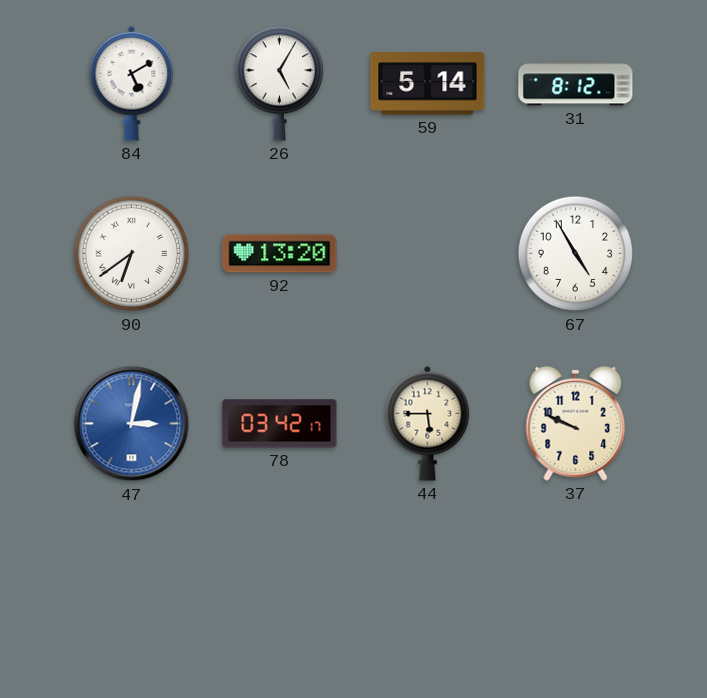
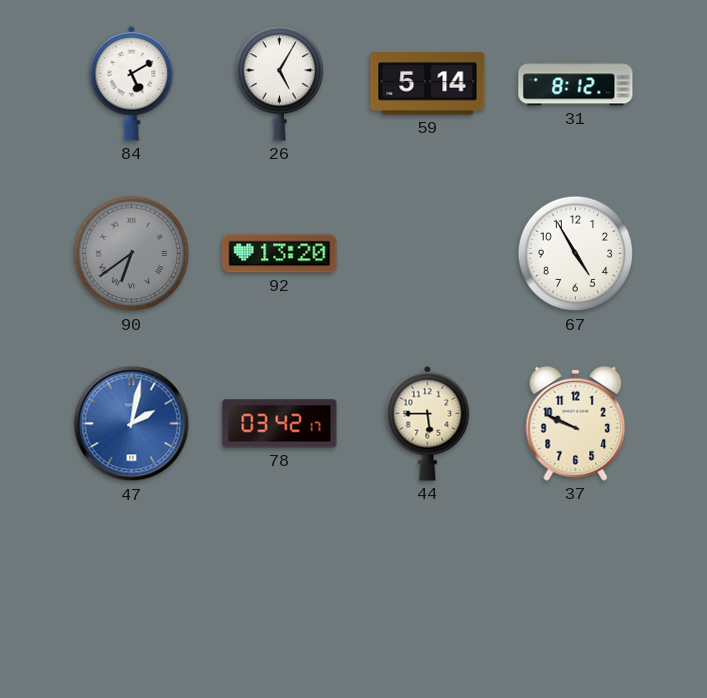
90 dial: white -> grey
47: 3:02 -> 2:02
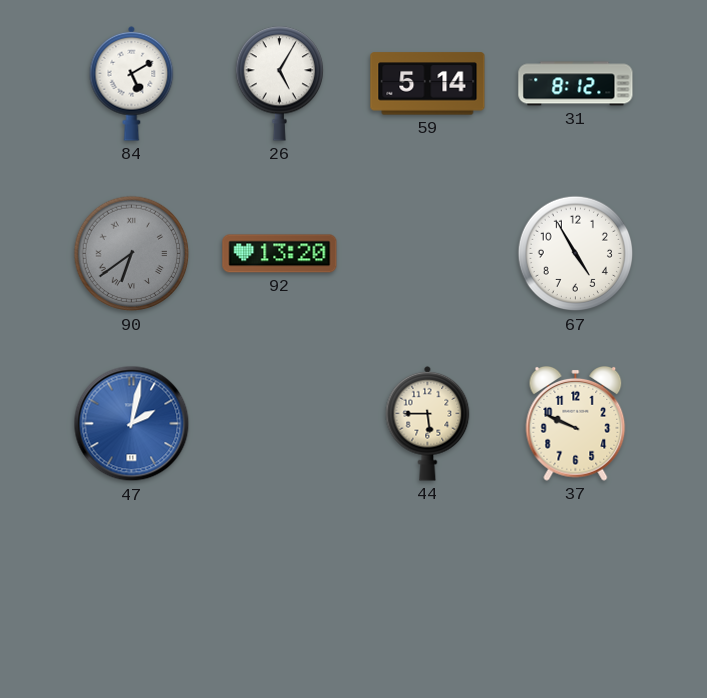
78: 03:42 -> none
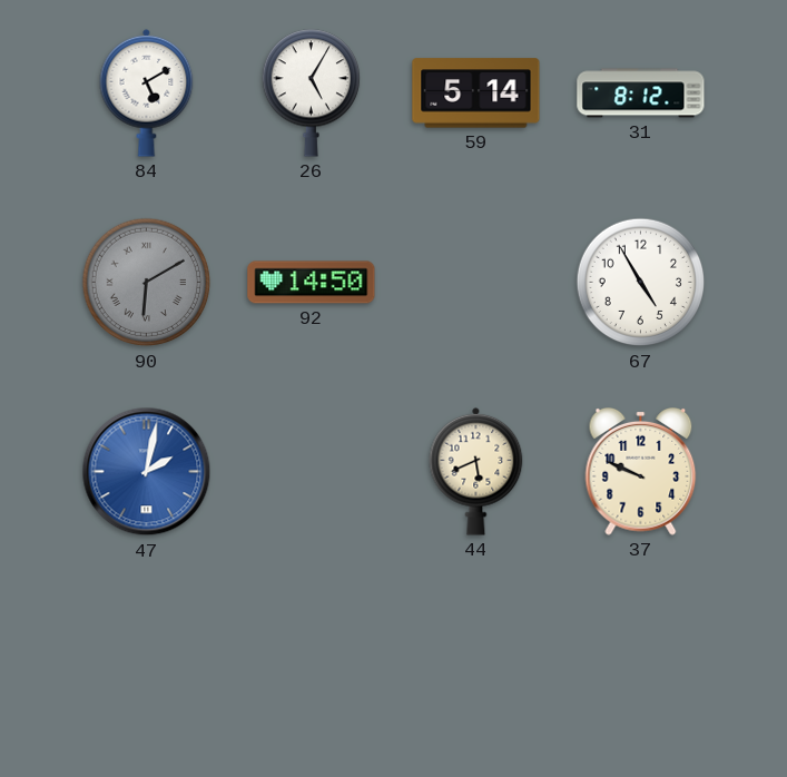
90: 6:39 -> 6:10
92: 13:20 -> 14:50
44: 5:45 -> 5:41
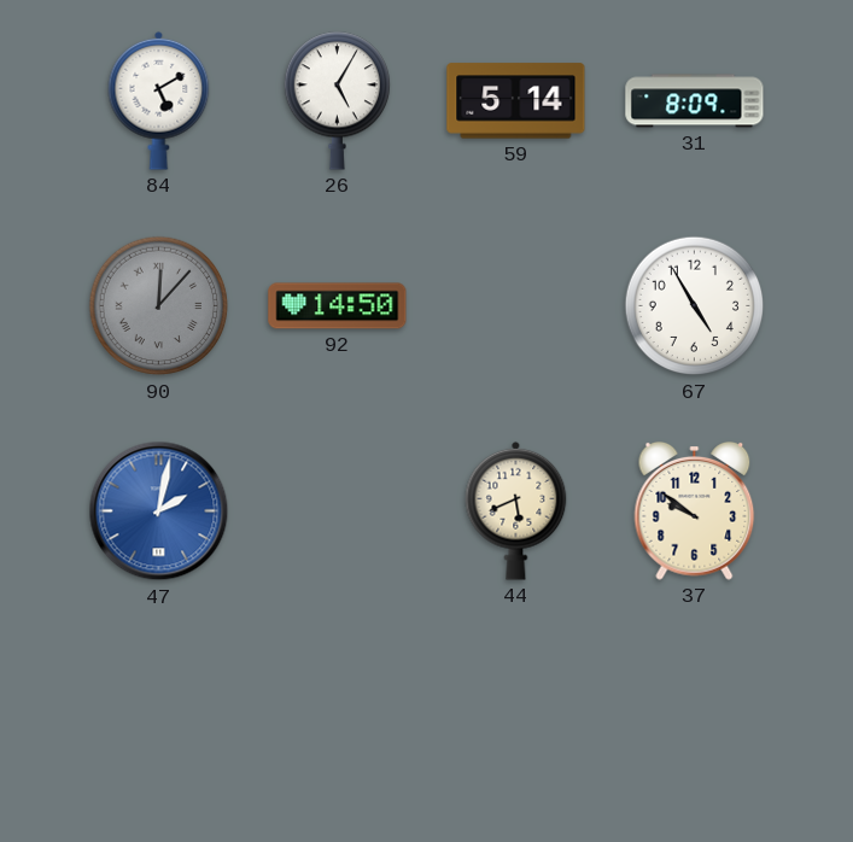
31: 8:12 -> 8:09
90: 6:10 -> 12:07
37: 9:49 -> 9:51
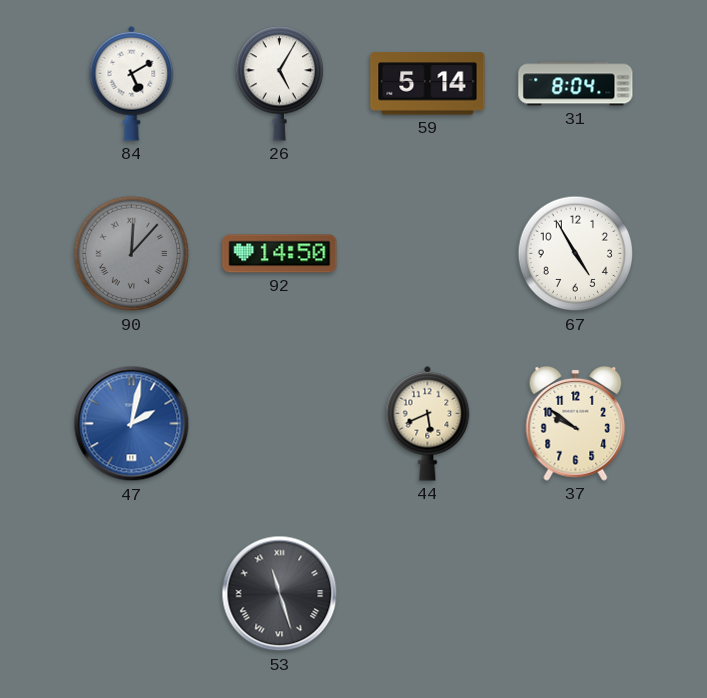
31: 8:09 -> 8:04
53: none -> 11:27
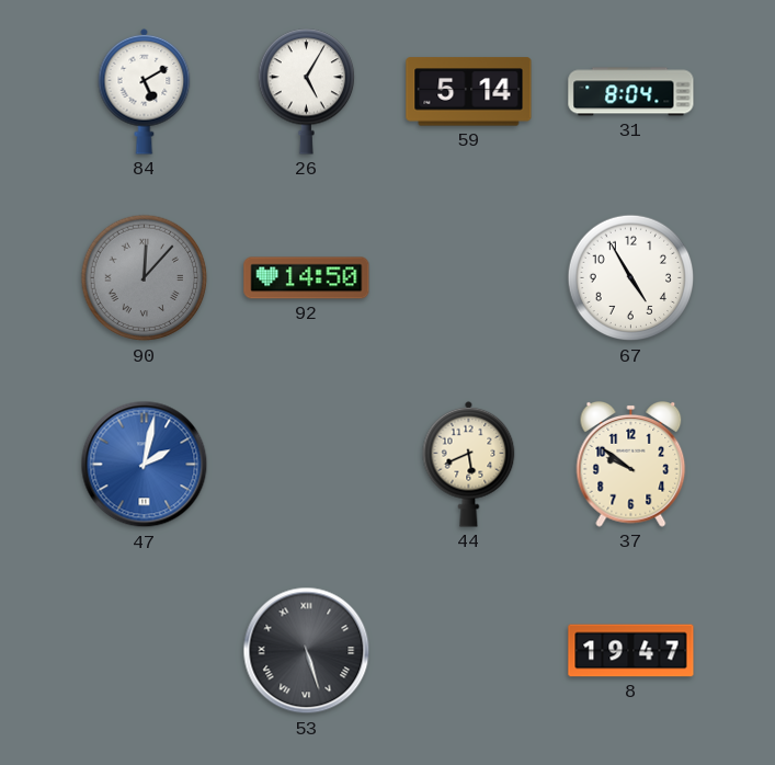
53: 11:27 -> 5:27
8: none -> 19:47
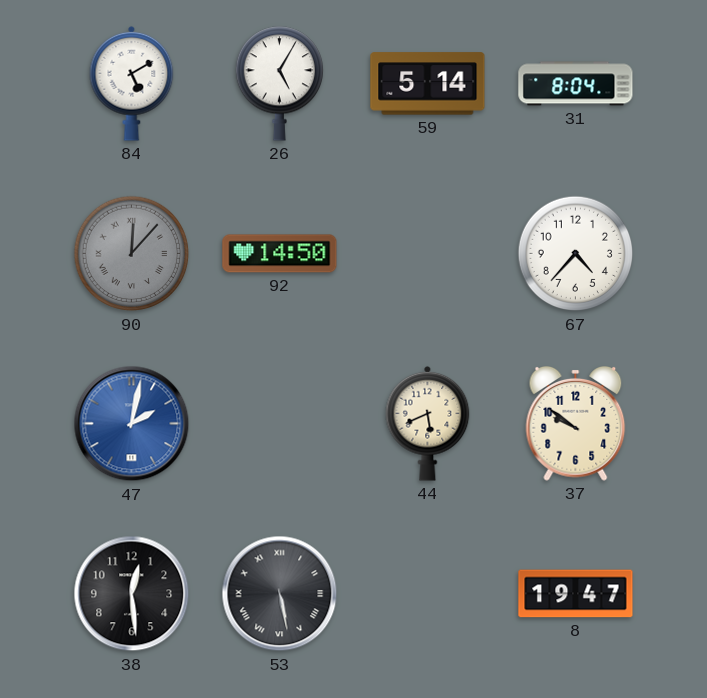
67: 4:55 -> 4:37
38: none -> 12:29
53: 5:27 -> 5:28
